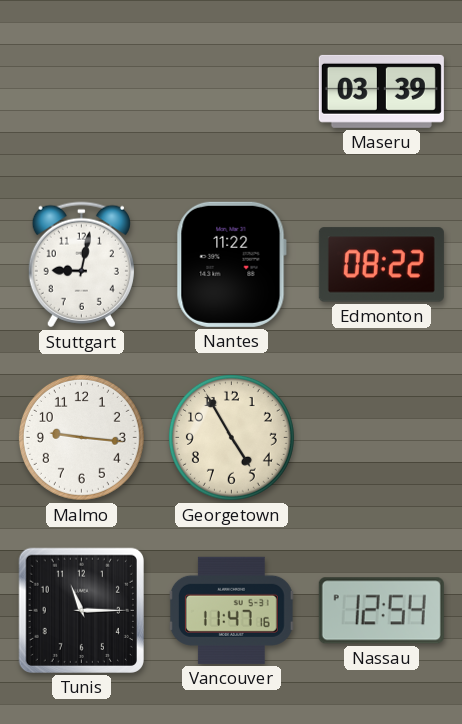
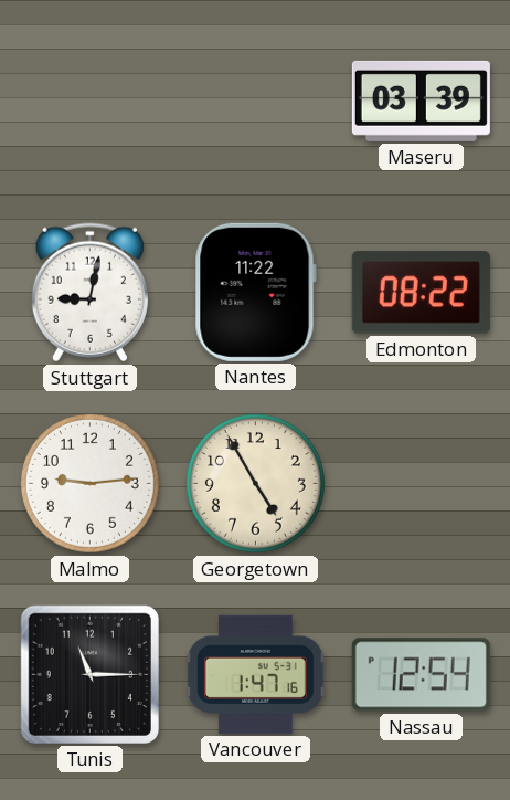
Malmo: 9:16 -> 9:14
Vancouver: 11:47 -> 1:47
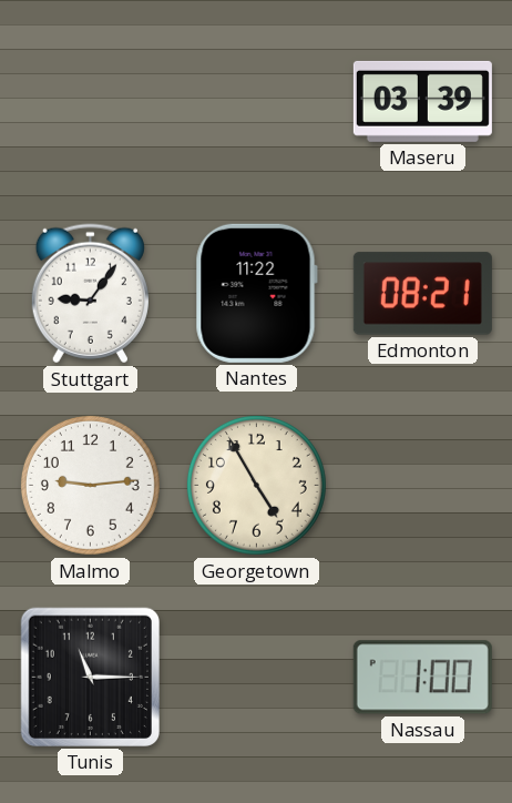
Stuttgart: 9:02 -> 9:06
Edmonton: 08:22 -> 08:21
Vancouver: 1:47 -> none
Nassau: 12:54 -> 1:00
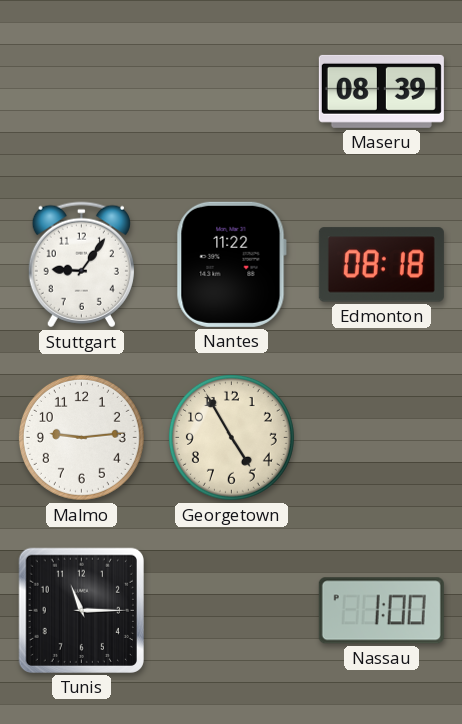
Maseru: 03:39 -> 08:39
Edmonton: 08:21 -> 08:18
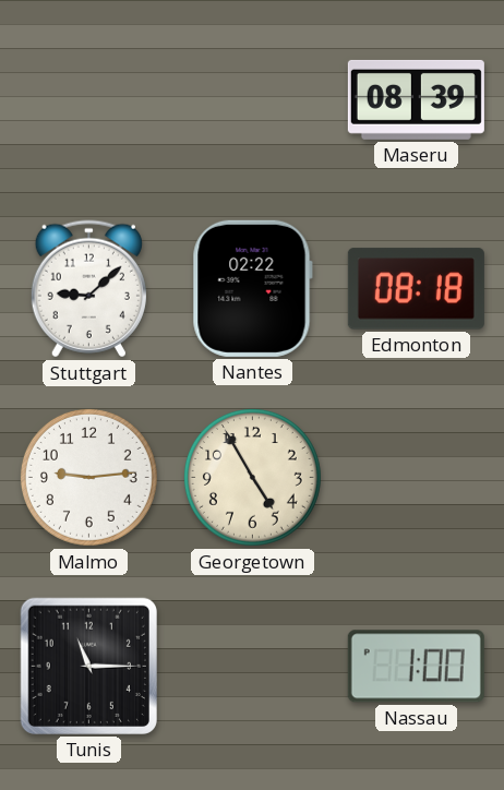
Stuttgart: 9:06 -> 9:08
Nantes: 11:22 -> 02:22
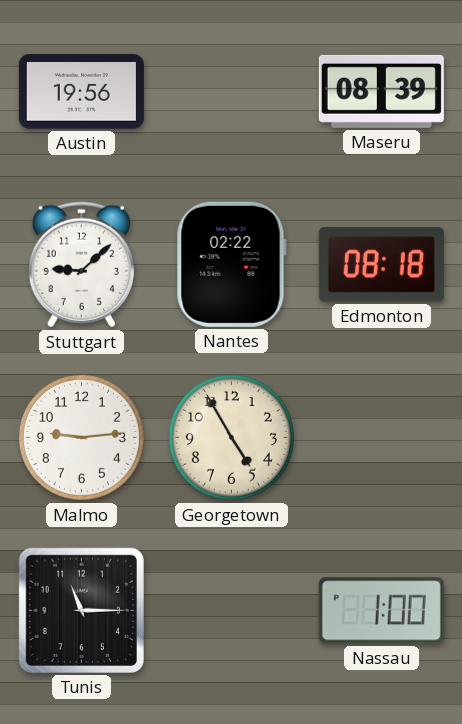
Austin: none -> 19:56
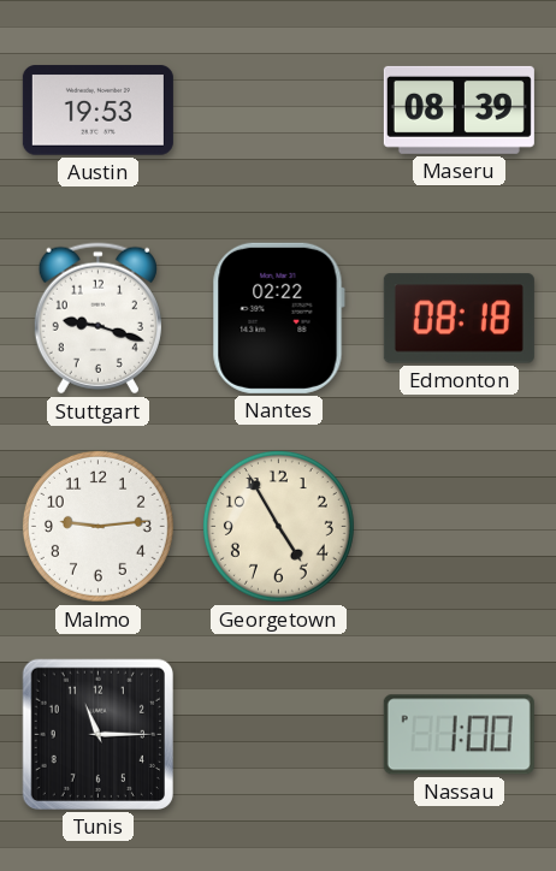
Austin: 19:56 -> 19:53
Stuttgart: 9:08 -> 9:18
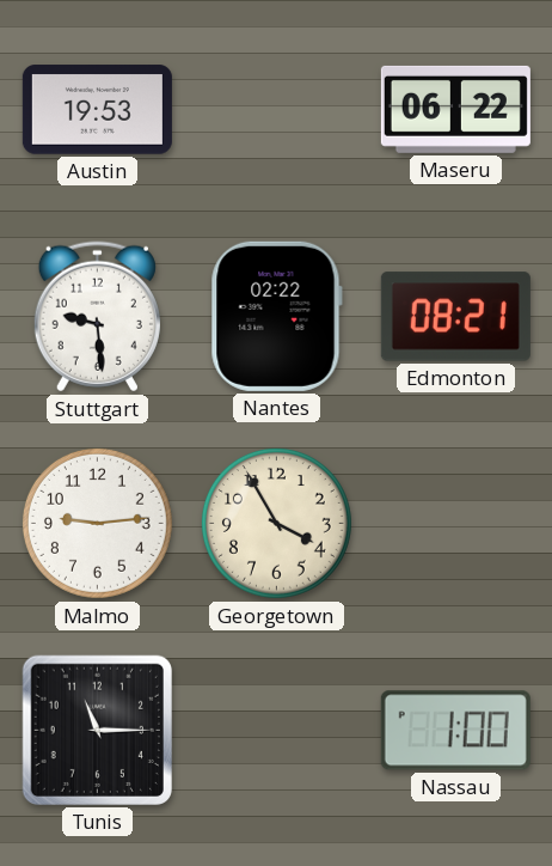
Maseru: 08:39 -> 06:22
Stuttgart: 9:18 -> 9:29
Edmonton: 08:18 -> 08:21
Georgetown: 4:55 -> 3:55
